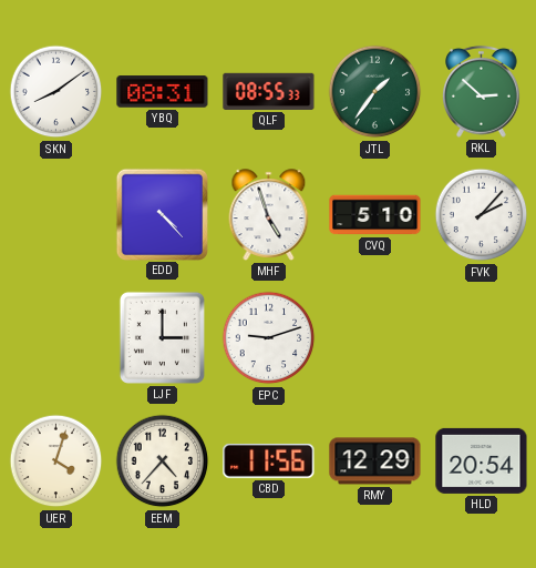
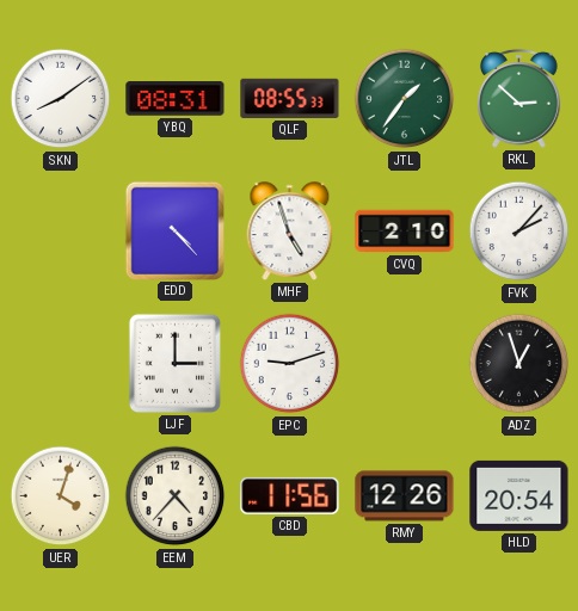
CVQ: 5:10 -> 2:10
ADZ: none -> 12:57
RMY: 12:29 -> 12:26
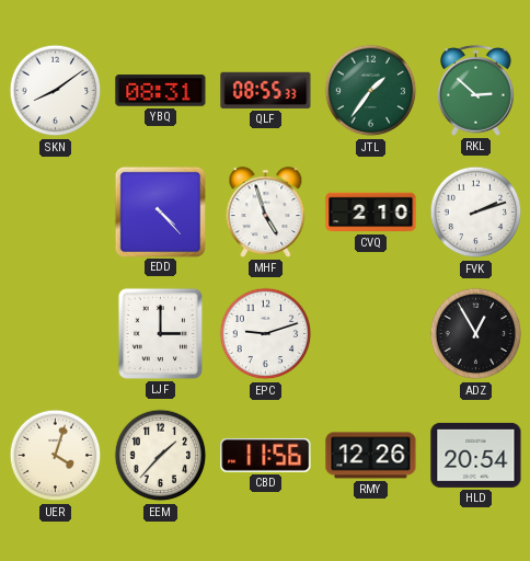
FVK: 2:07 -> 2:12
ADZ: 12:57 -> 12:55
EEM: 4:37 -> 1:37
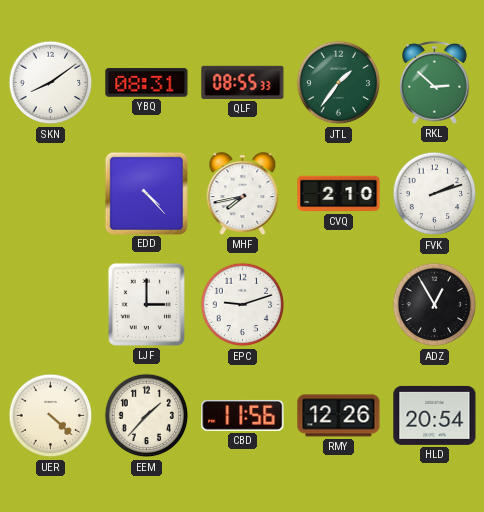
MHF: 4:57 -> 7:43
UER: 4:03 -> 4:22
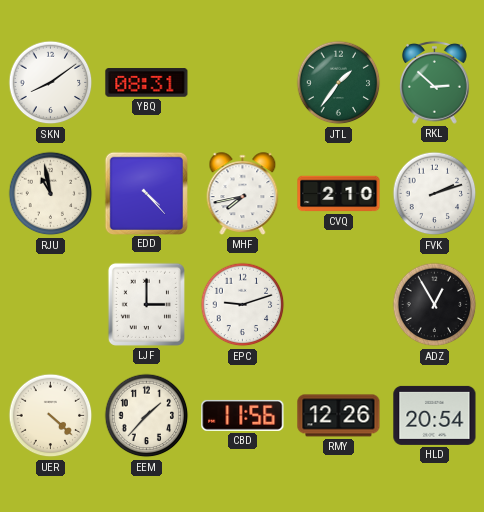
QLF: 08:55 -> none
RJU: none -> 10:58
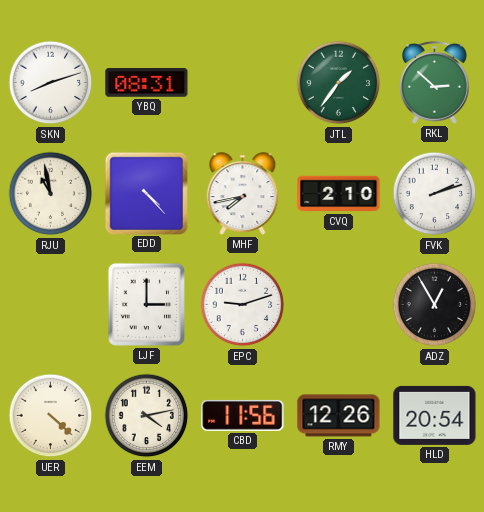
SKN: 8:09 -> 8:12
EEM: 1:37 -> 4:13
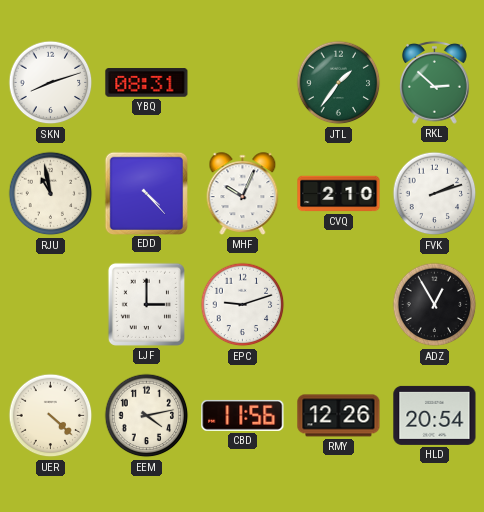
MHF: 7:43 -> 10:04
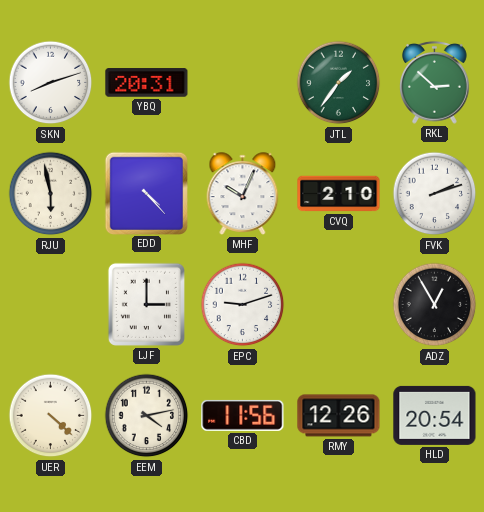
YBQ: 08:31 -> 20:31
RJU: 10:58 -> 5:58
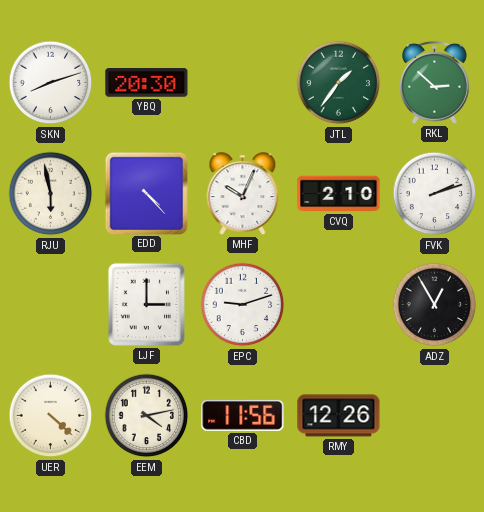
YBQ: 20:31 -> 20:30
HLD: 20:54 -> none
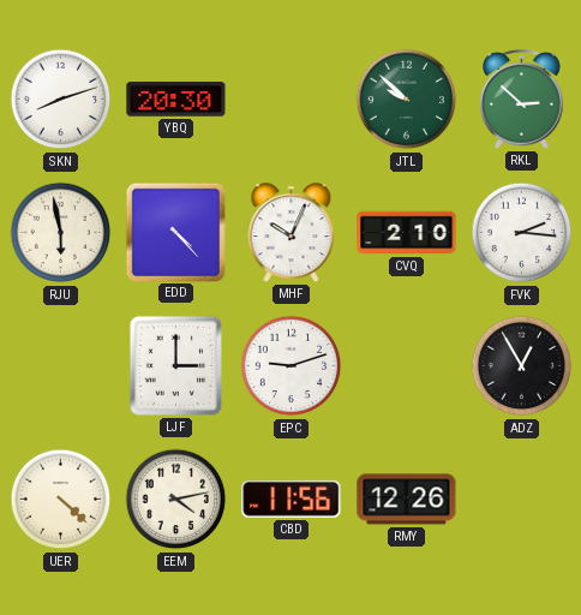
JTL: 1:36 -> 9:52
FVK: 2:12 -> 2:16
